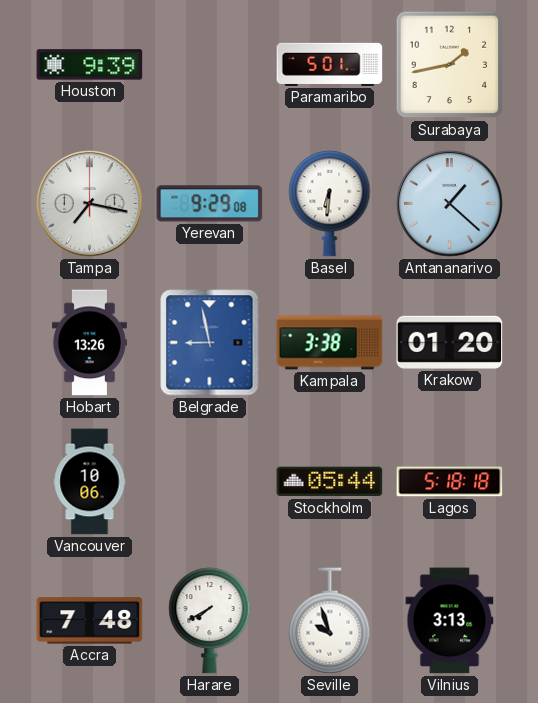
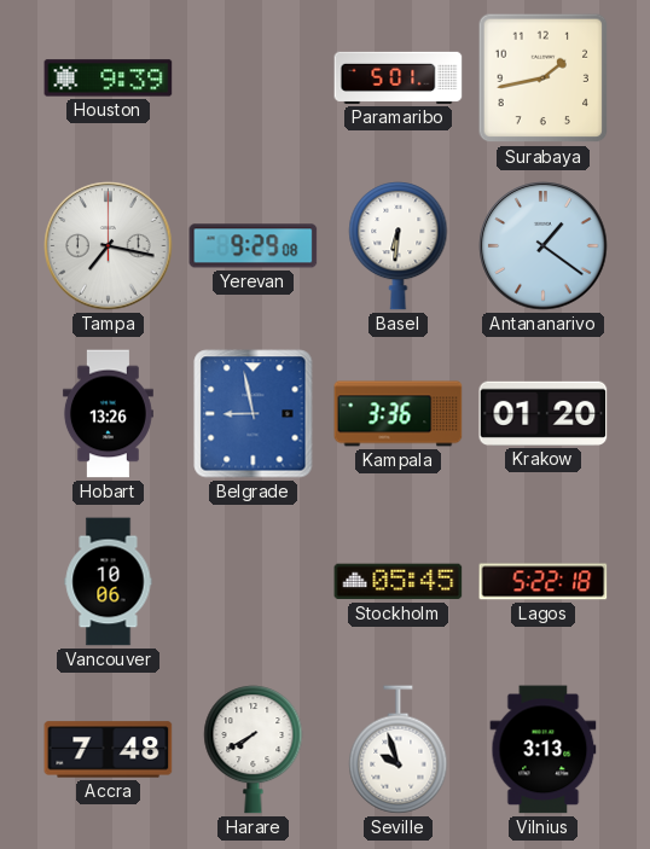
Antananarivo: 1:22 -> 1:21
Kampala: 3:38 -> 3:36
Stockholm: 05:44 -> 05:45
Lagos: 5:18 -> 5:22
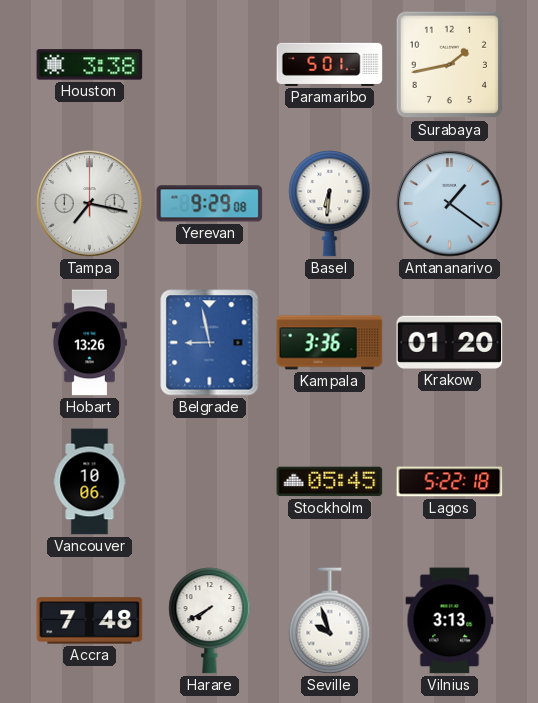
Houston: 9:39 -> 3:38
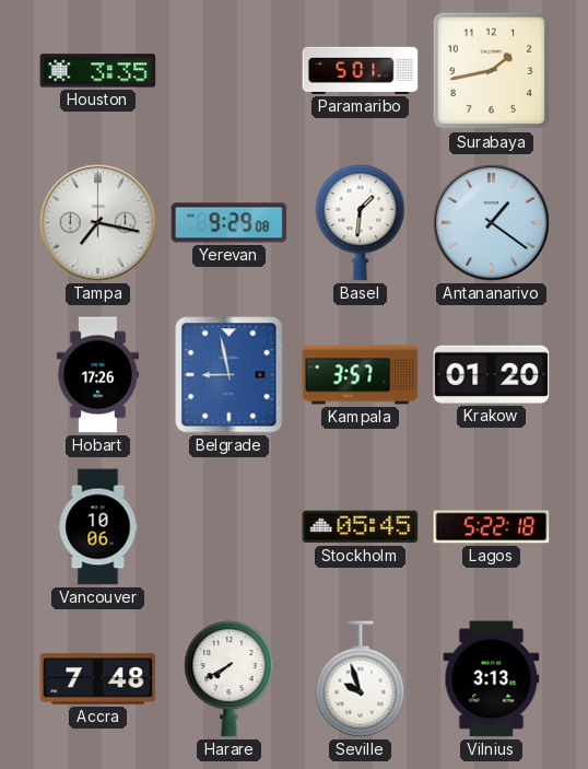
Houston: 3:38 -> 3:35
Basel: 6:31 -> 1:31
Hobart: 13:26 -> 17:26
Kampala: 3:36 -> 3:57
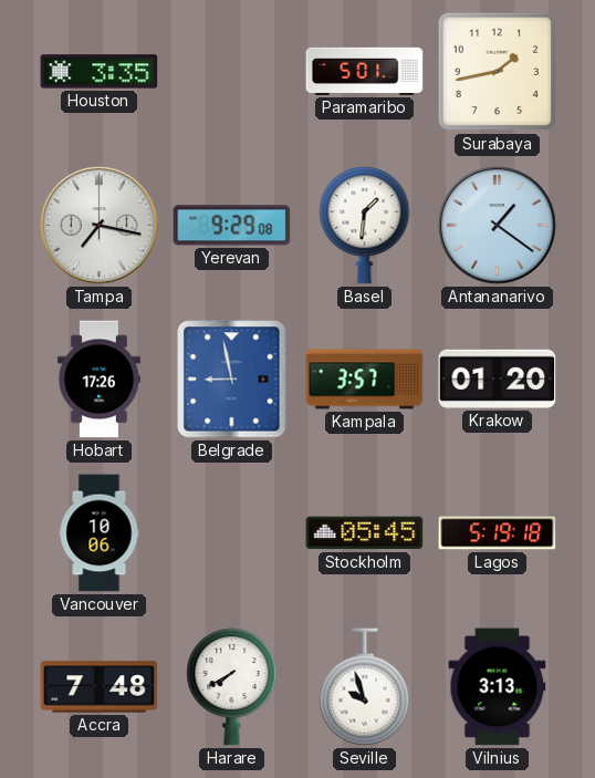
Lagos: 5:22 -> 5:19
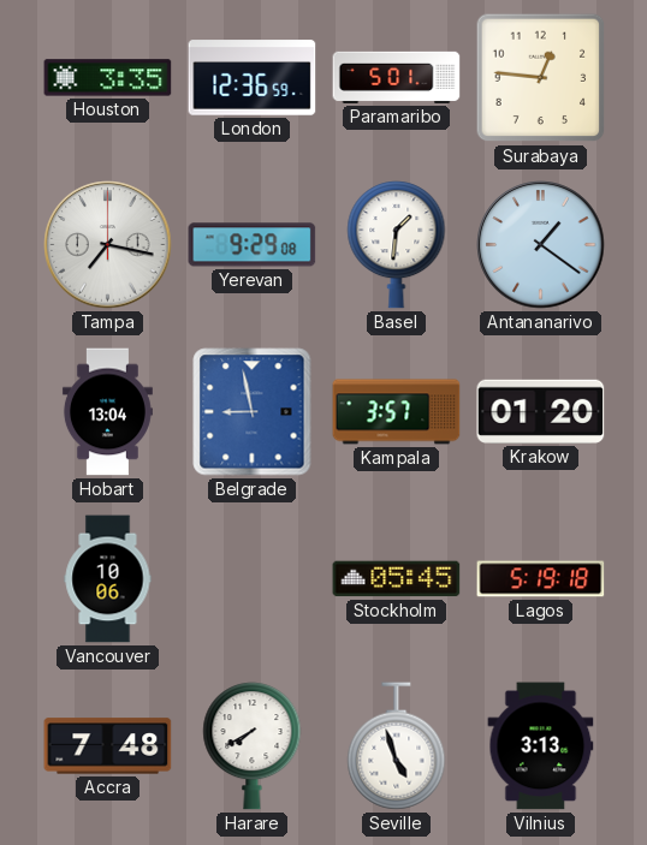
London: none -> 12:36
Surabaya: 1:43 -> 12:46
Hobart: 17:26 -> 13:04
Seville: 9:57 -> 4:57
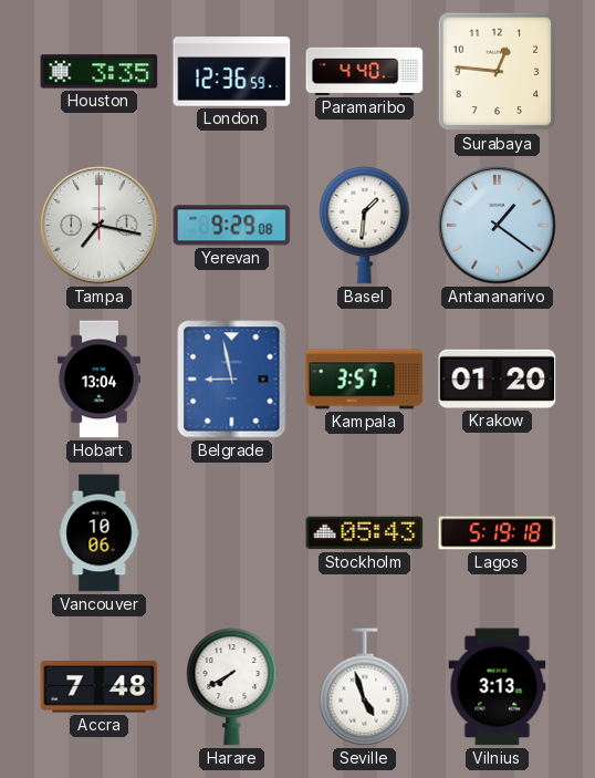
Paramaribo: 5:01 -> 4:40
Stockholm: 05:45 -> 05:43
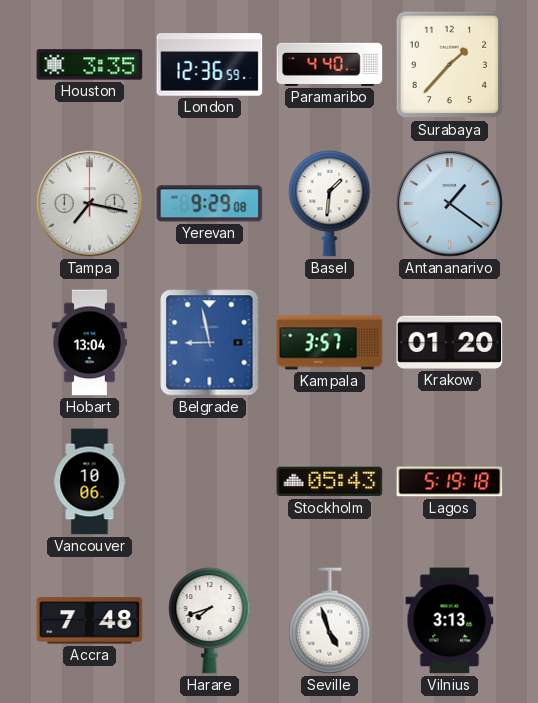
Surabaya: 12:46 -> 1:37
Harare: 7:40 -> 7:42
